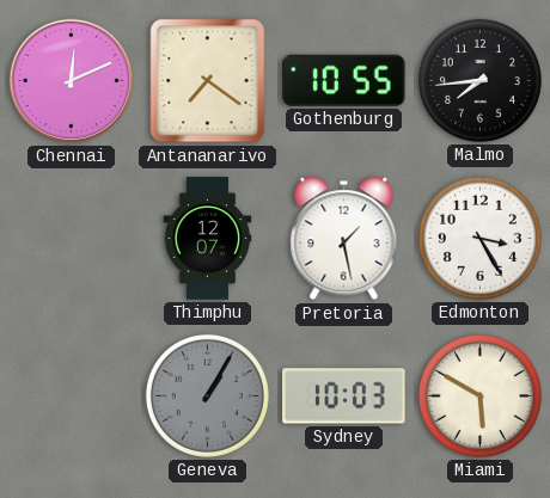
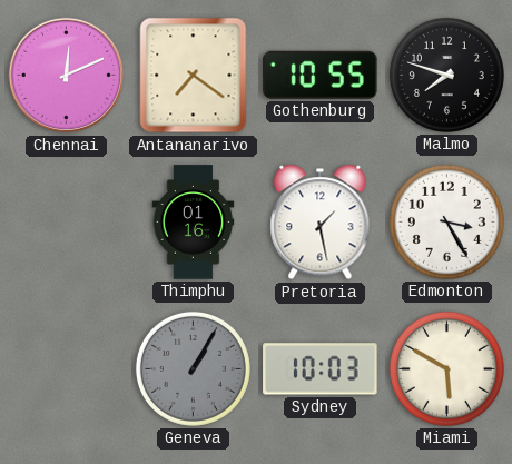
Malmo: 7:44 -> 7:48
Thimphu: 12:07 -> 01:16
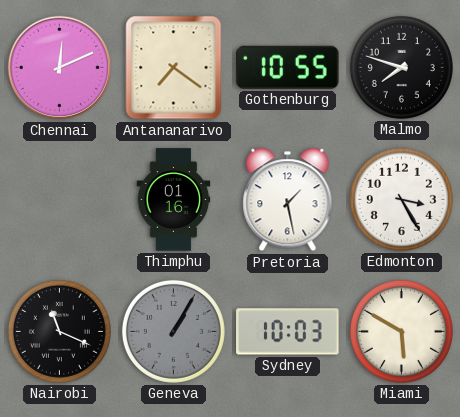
Nairobi: none -> 11:19
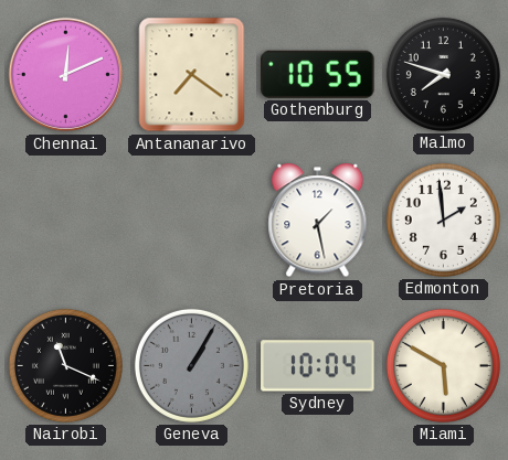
Thimphu: 01:16 -> none
Edmonton: 3:25 -> 1:59
Sydney: 10:03 -> 10:04
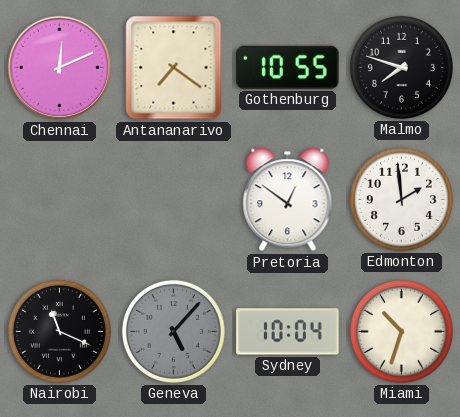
Pretoria: 1:28 -> 12:51
Geneva: 1:05 -> 5:07
Miami: 5:50 -> 10:33
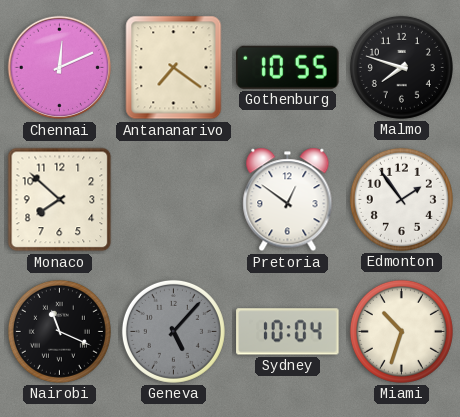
Monaco: none -> 7:52
Edmonton: 1:59 -> 1:54
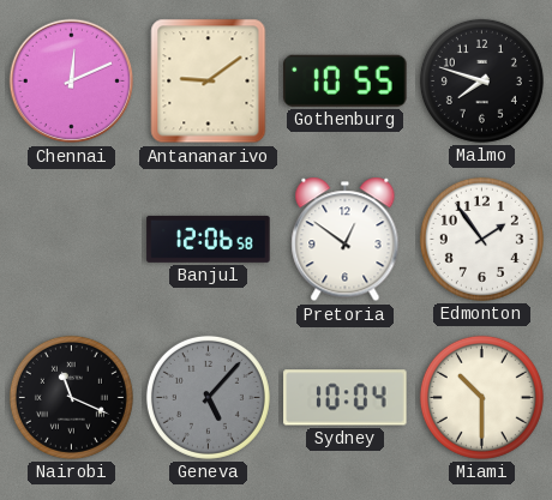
Antananarivo: 7:21 -> 9:09
Monaco: 7:52 -> none
Banjul: none -> 12:06
Miami: 10:33 -> 10:30
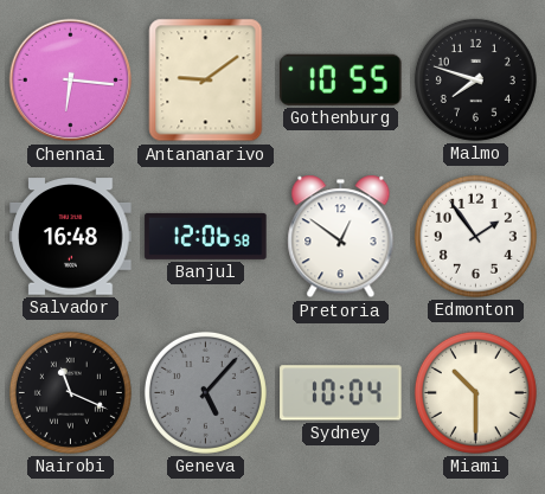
Chennai: 12:11 -> 6:16
Salvador: none -> 16:48
